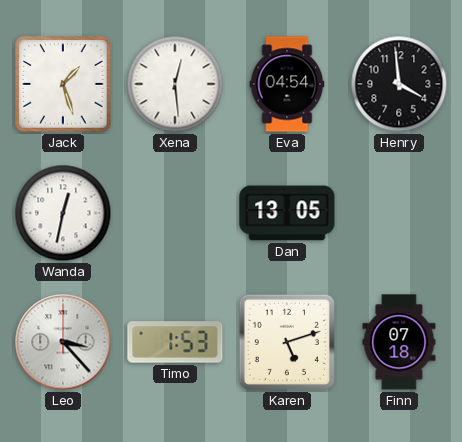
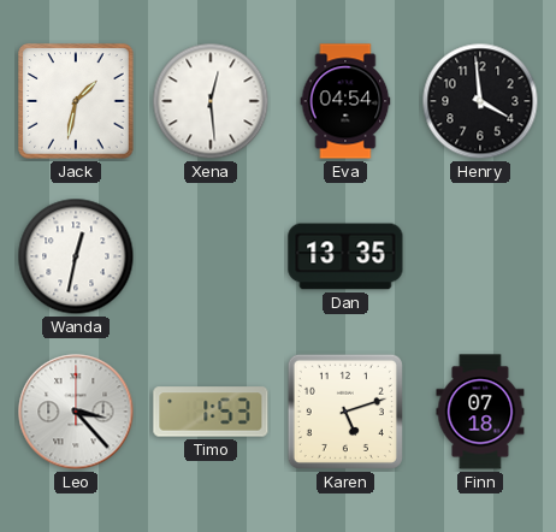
Jack: 1:27 -> 1:32
Dan: 13:05 -> 13:35
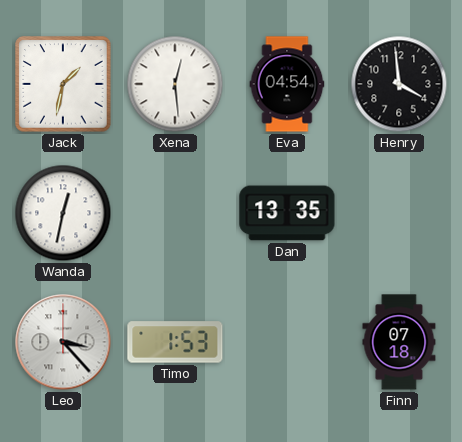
Karen: 5:12 -> none
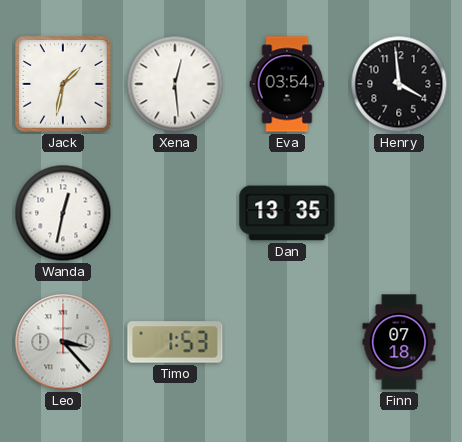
Eva: 04:54 -> 03:54
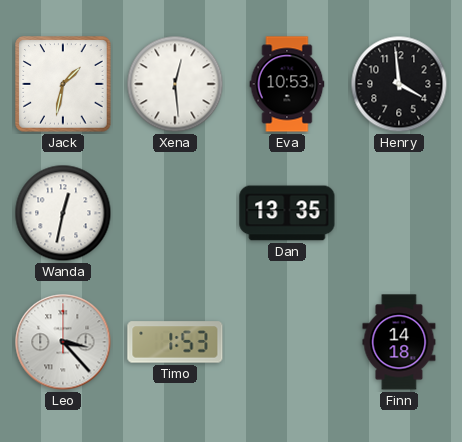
Eva: 03:54 -> 10:53
Finn: 07:18 -> 14:18
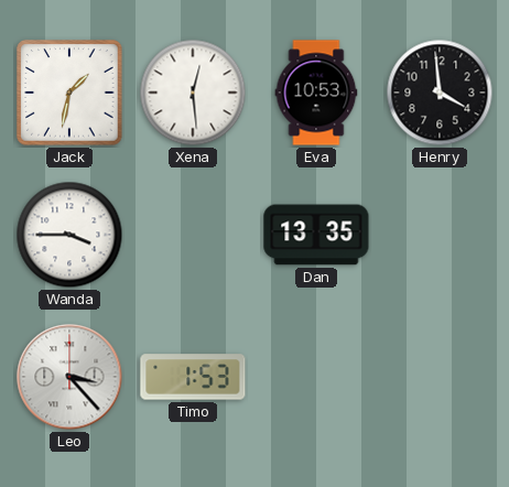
Wanda: 12:32 -> 3:45
Finn: 14:18 -> none
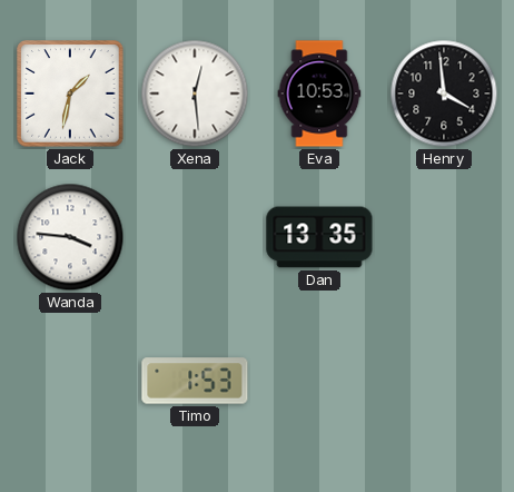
Wanda: 3:45 -> 3:46
Leo: 3:23 -> none
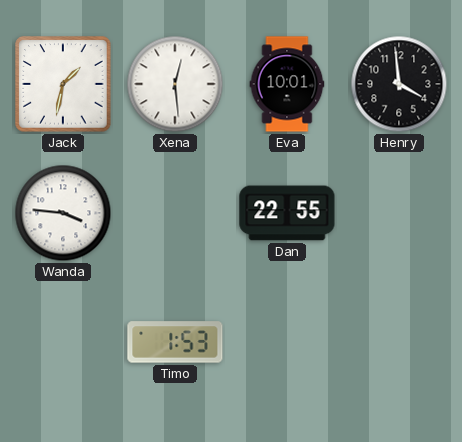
Eva: 10:53 -> 10:01
Dan: 13:35 -> 22:55
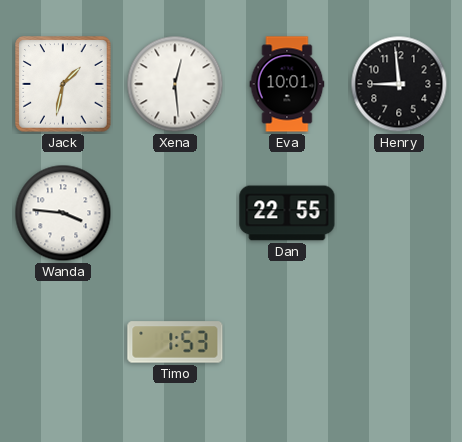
Henry: 3:59 -> 8:59
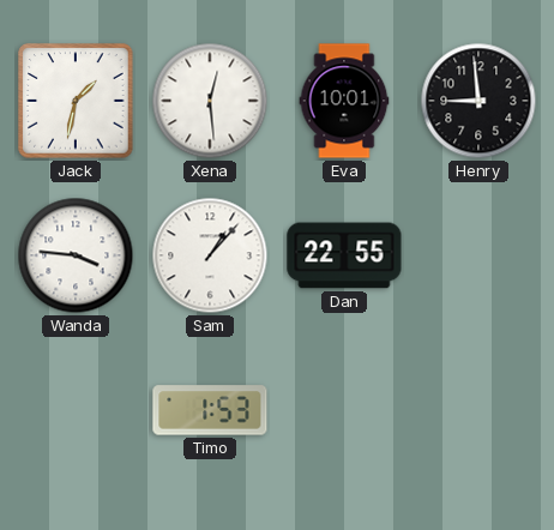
Sam: none -> 1:07
